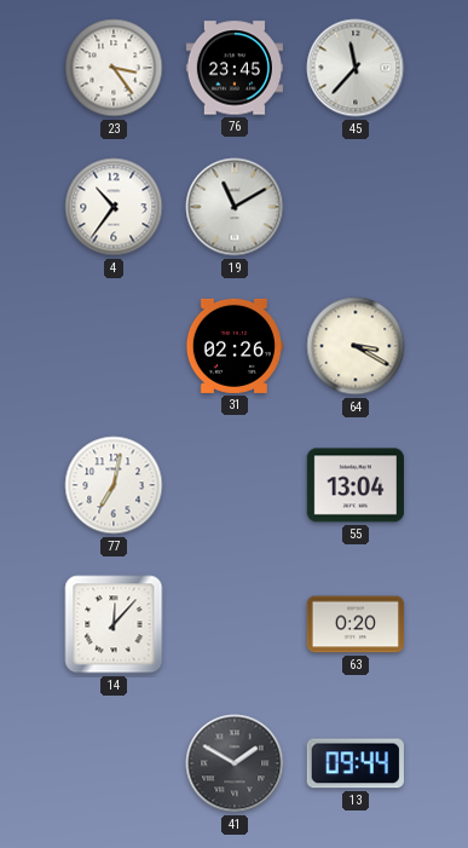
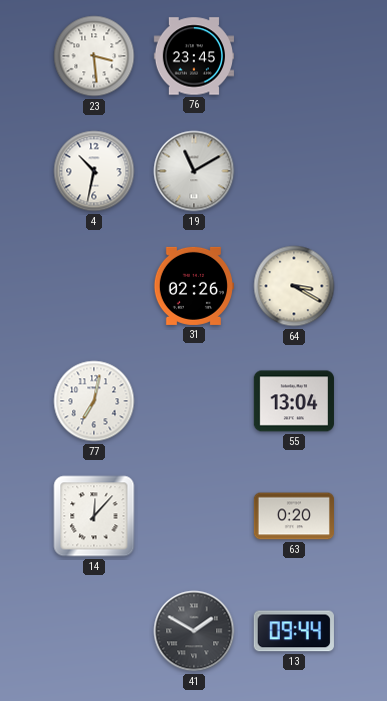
23: 3:24 -> 3:29
45: 11:37 -> none
4: 10:36 -> 10:32
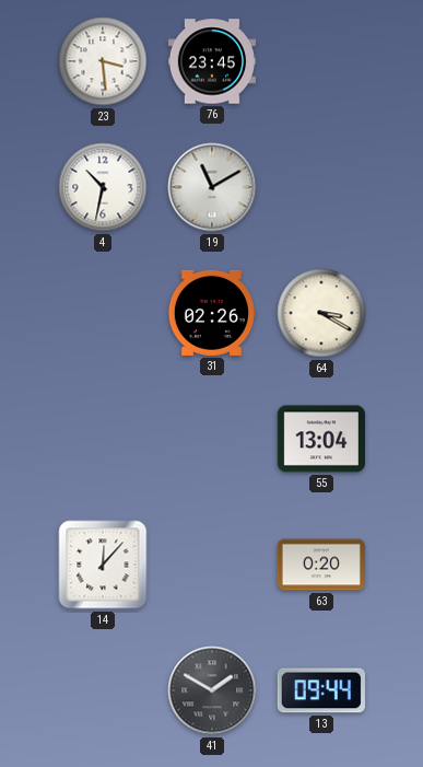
77: 7:02 -> none
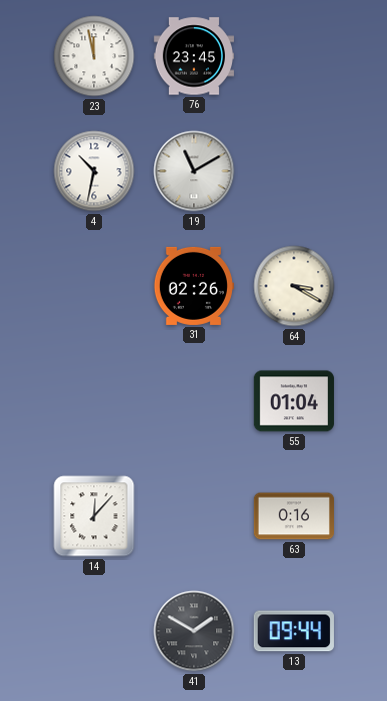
23: 3:29 -> 11:58
55: 13:04 -> 01:04
63: 0:20 -> 0:16
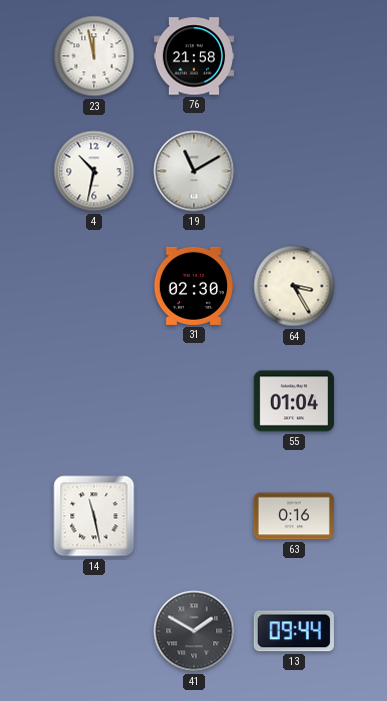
76: 23:45 -> 21:58
31: 02:26 -> 02:30
64: 3:20 -> 3:25
14: 12:07 -> 11:28
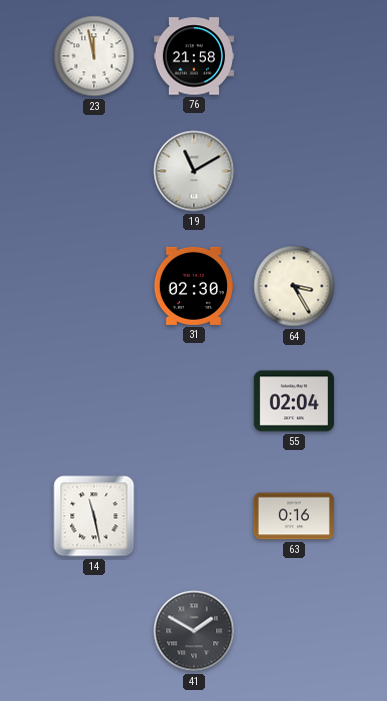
4: 10:32 -> none
55: 01:04 -> 02:04
13: 09:44 -> none
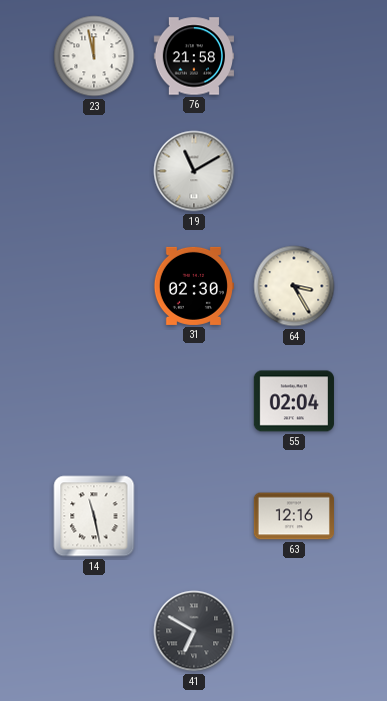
63: 0:16 -> 12:16
41: 1:50 -> 6:50
